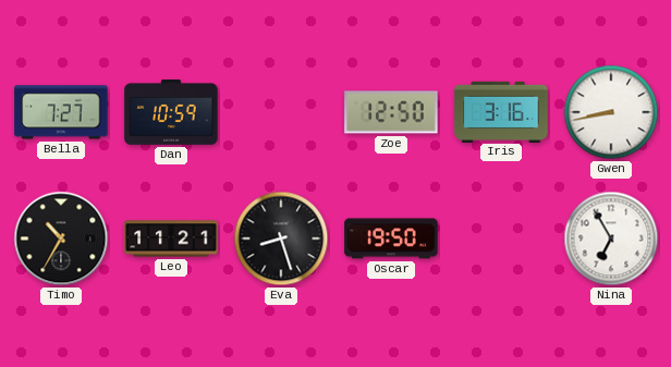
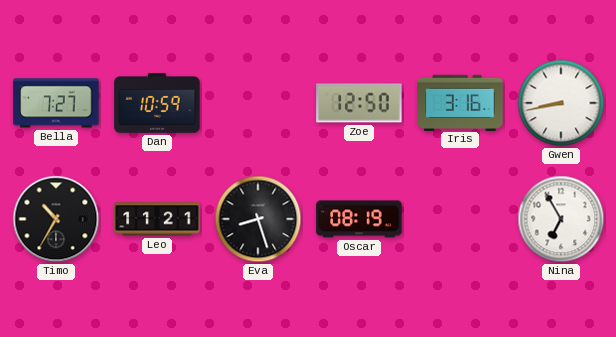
Oscar: 19:50 -> 08:19
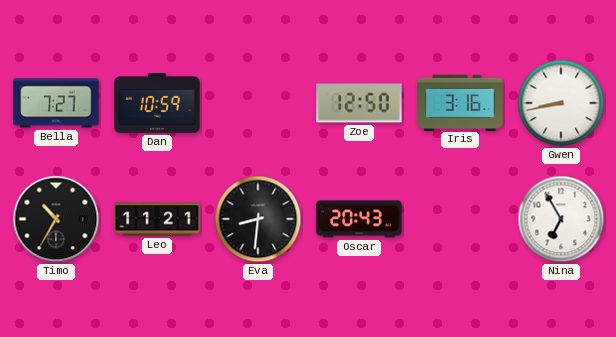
Eva: 8:27 -> 8:31
Oscar: 08:19 -> 20:43
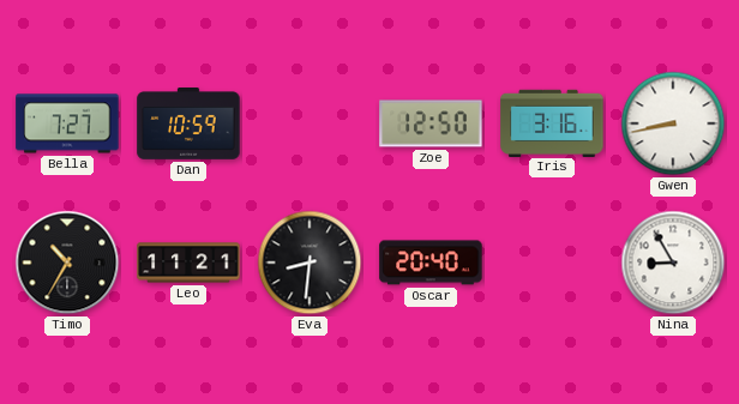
Oscar: 20:43 -> 20:40
Nina: 6:55 -> 8:55
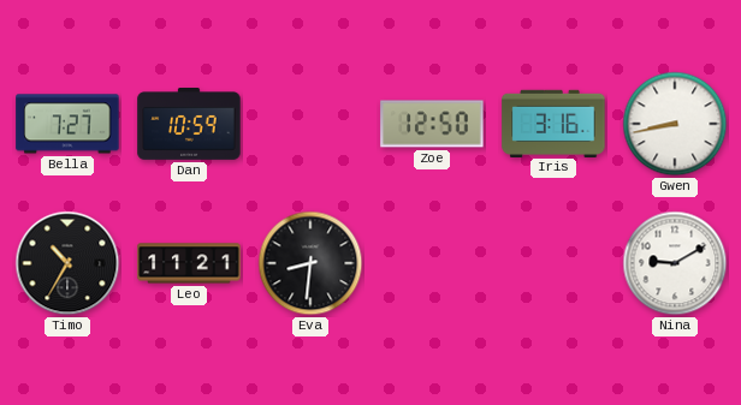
Oscar: 20:40 -> none
Nina: 8:55 -> 9:10
